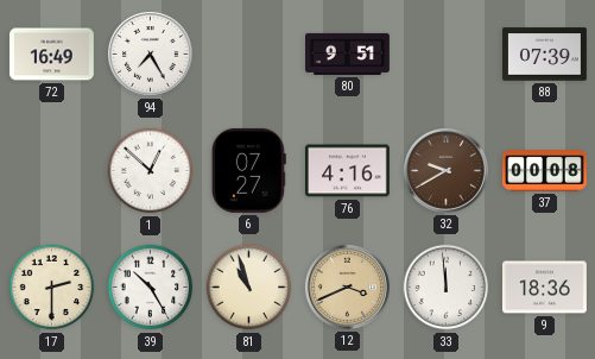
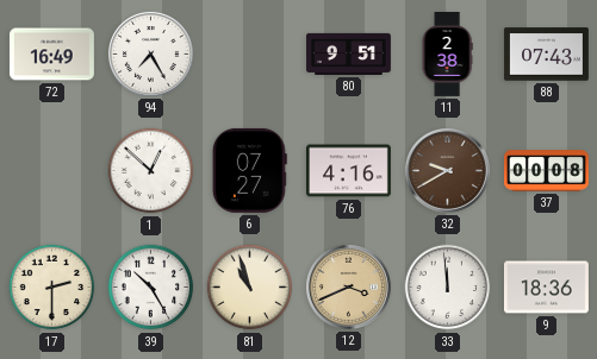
11: none -> 2:38
88: 07:39 -> 07:43
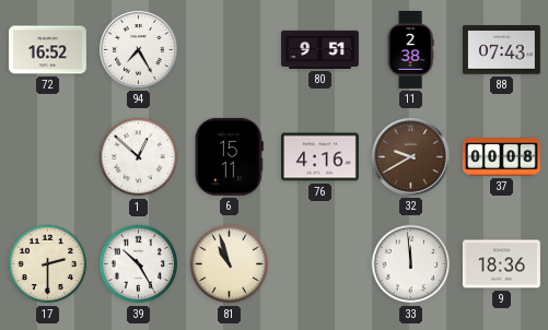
72: 16:49 -> 16:52
6: 07:27 -> 15:11
12: 3:41 -> none
